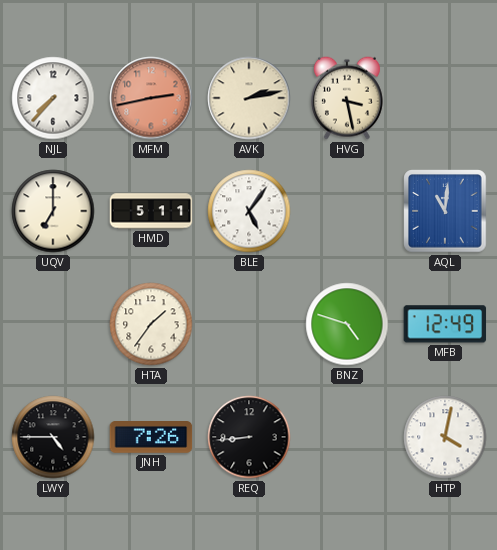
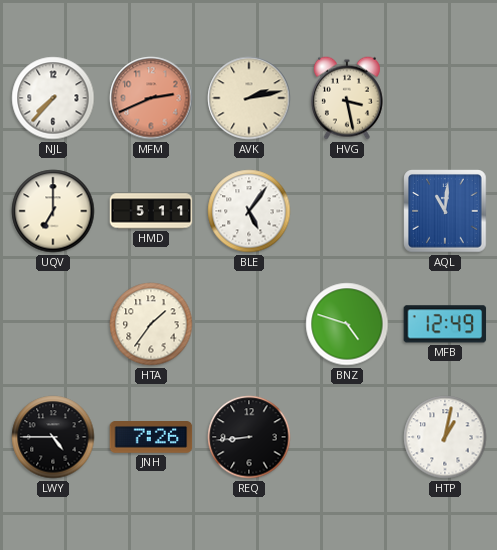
MFM: 2:43 -> 2:41
HTP: 4:02 -> 1:02
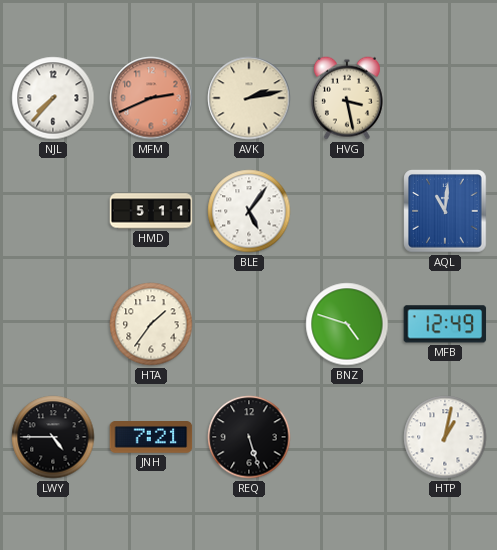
UQV: 7:00 -> none
JNH: 7:26 -> 7:21
REQ: 8:44 -> 5:27
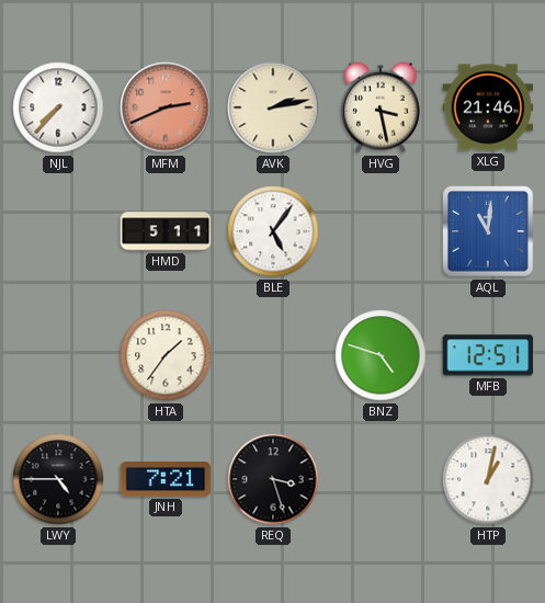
XLG: none -> 21:46
MFB: 12:49 -> 12:51
REQ: 5:27 -> 3:27
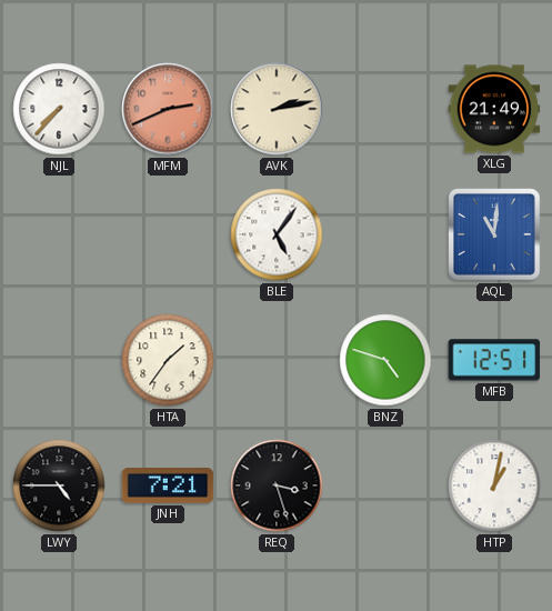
HVG: 3:28 -> none
XLG: 21:46 -> 21:49
HMD: 5:11 -> none
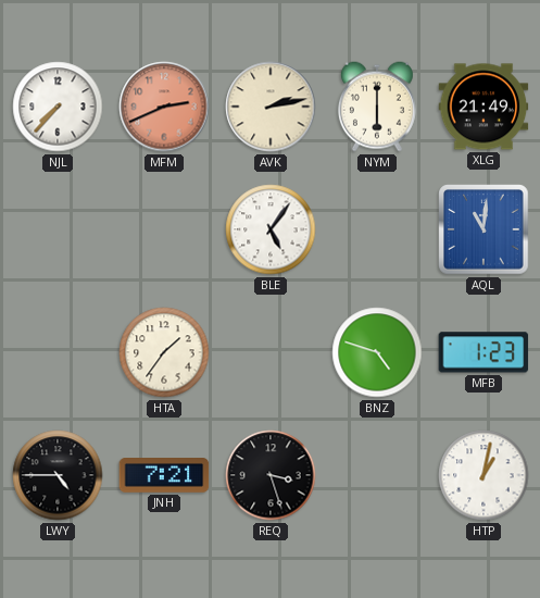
NYM: none -> 6:00
MFB: 12:51 -> 1:23
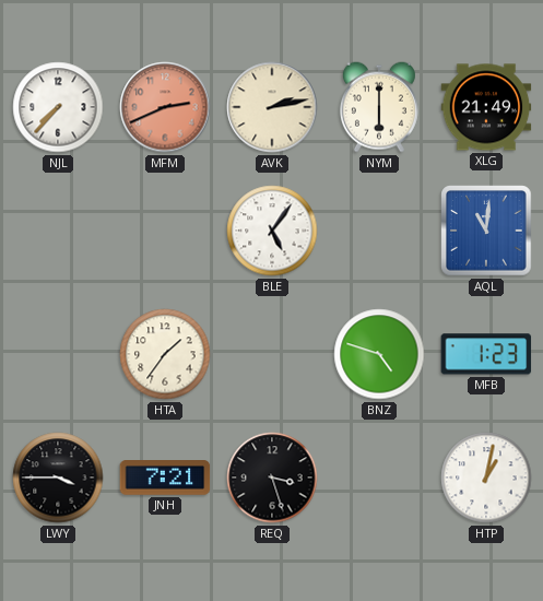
LWY: 4:45 -> 3:45
